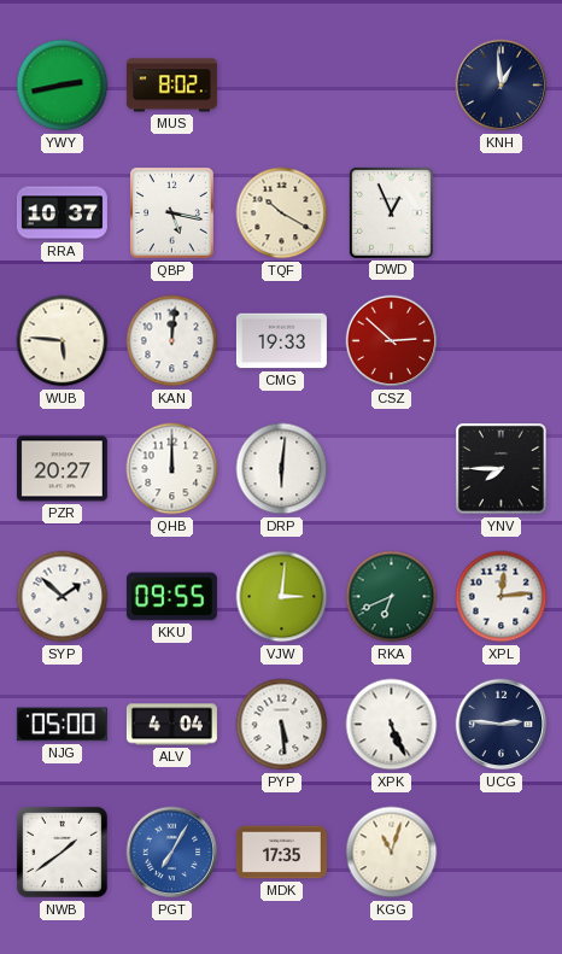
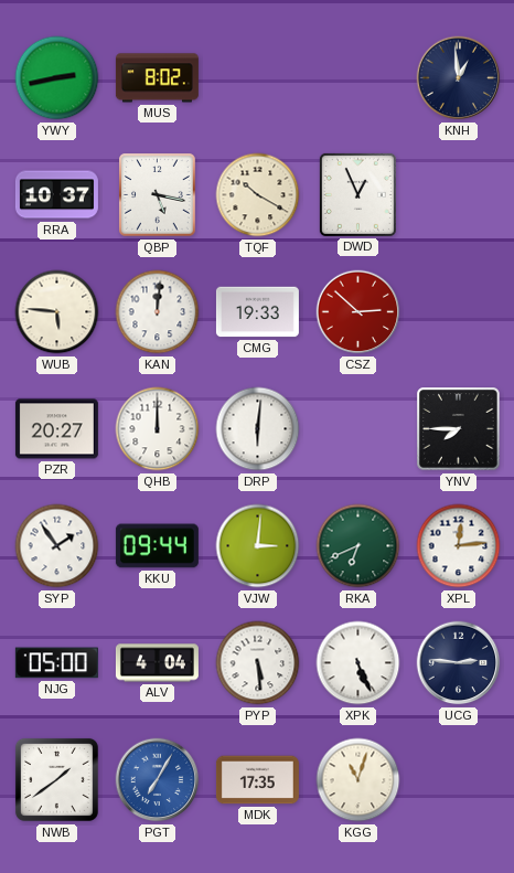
SYP: 1:52 -> 1:54
KKU: 09:55 -> 09:44
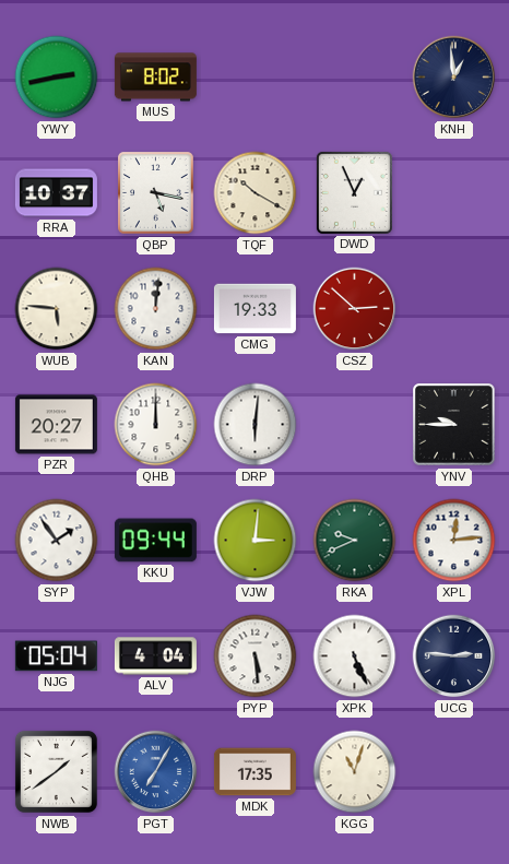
YNV: 7:45 -> 9:45
RKA: 6:41 -> 9:41
NJG: 05:00 -> 05:04
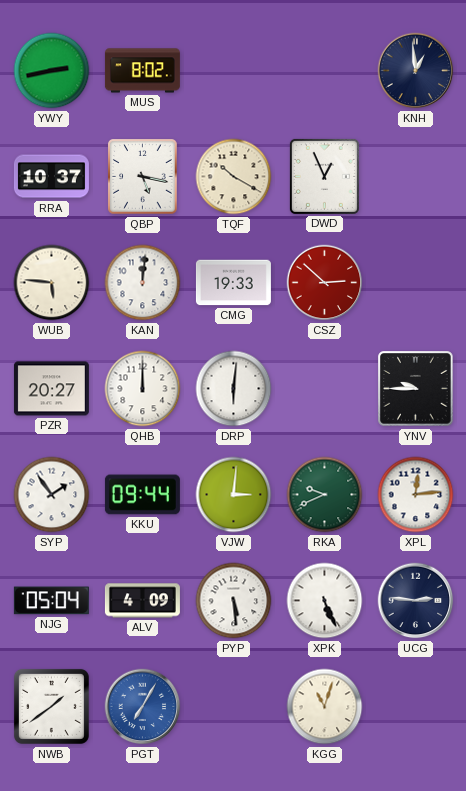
ALV: 4:04 -> 4:09
MDK: 17:35 -> none
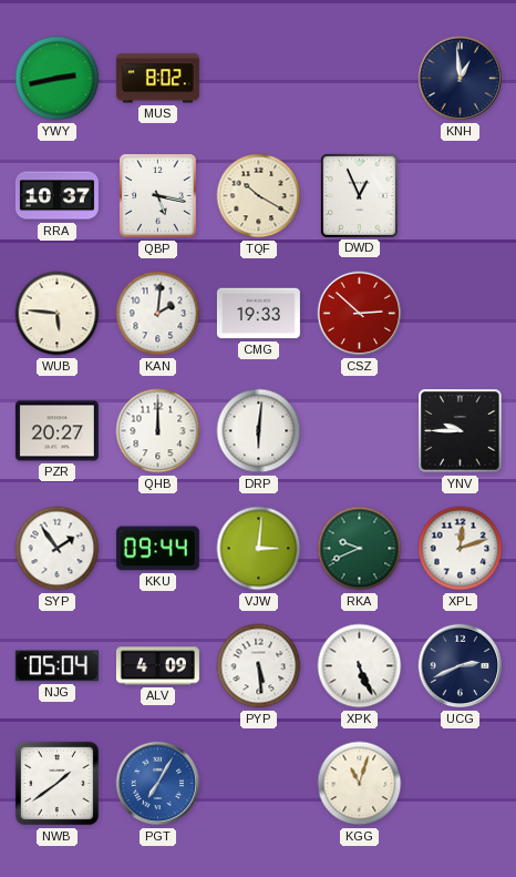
KAN: 12:01 -> 2:01
XPL: 12:14 -> 12:12
UCG: 2:46 -> 2:41
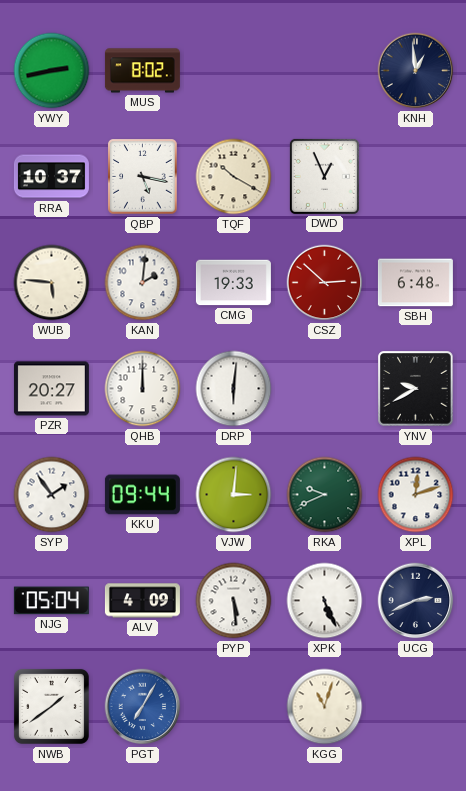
SBH: none -> 6:48
YNV: 9:45 -> 9:40
